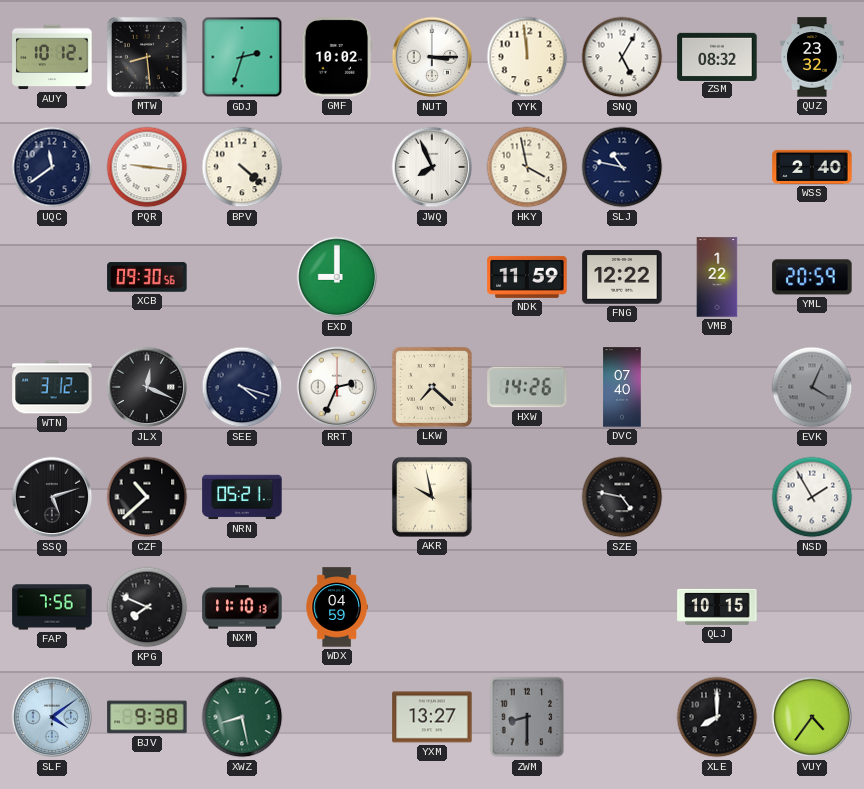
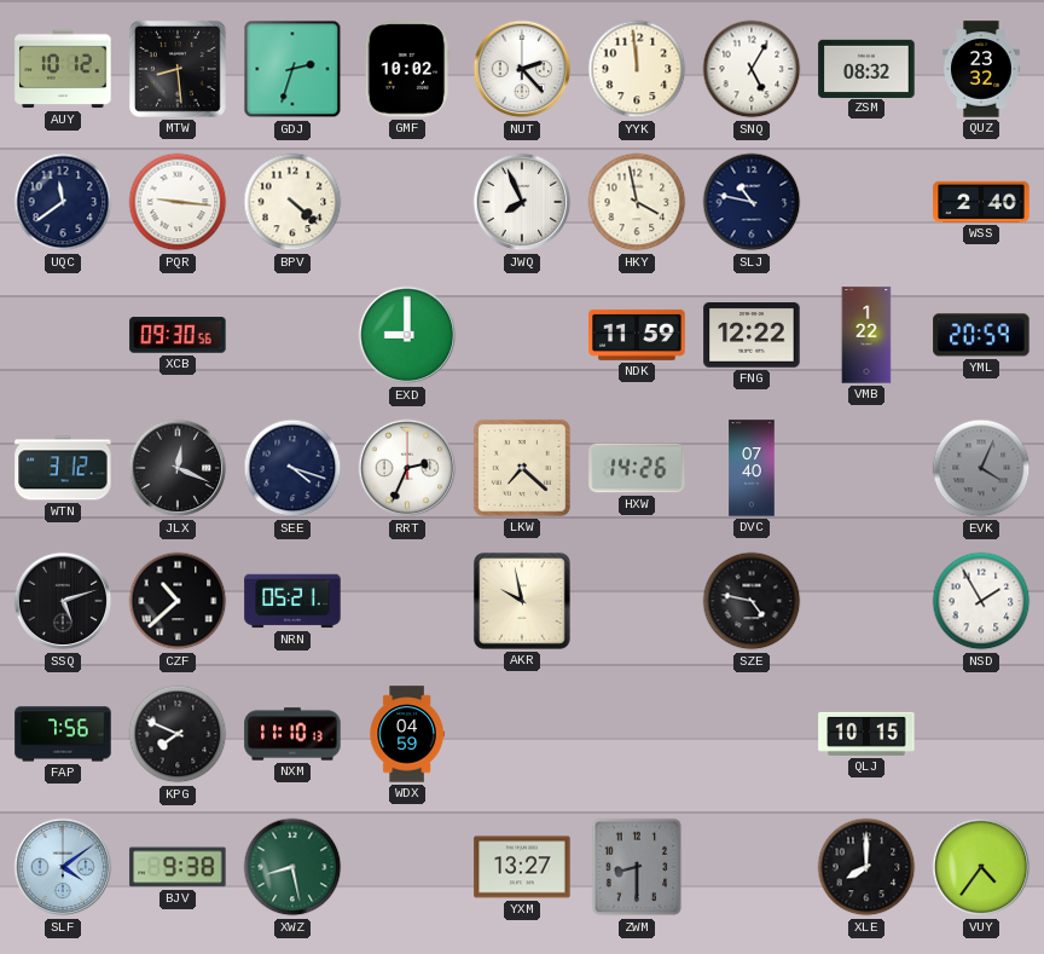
NUT: 3:15 -> 2:23
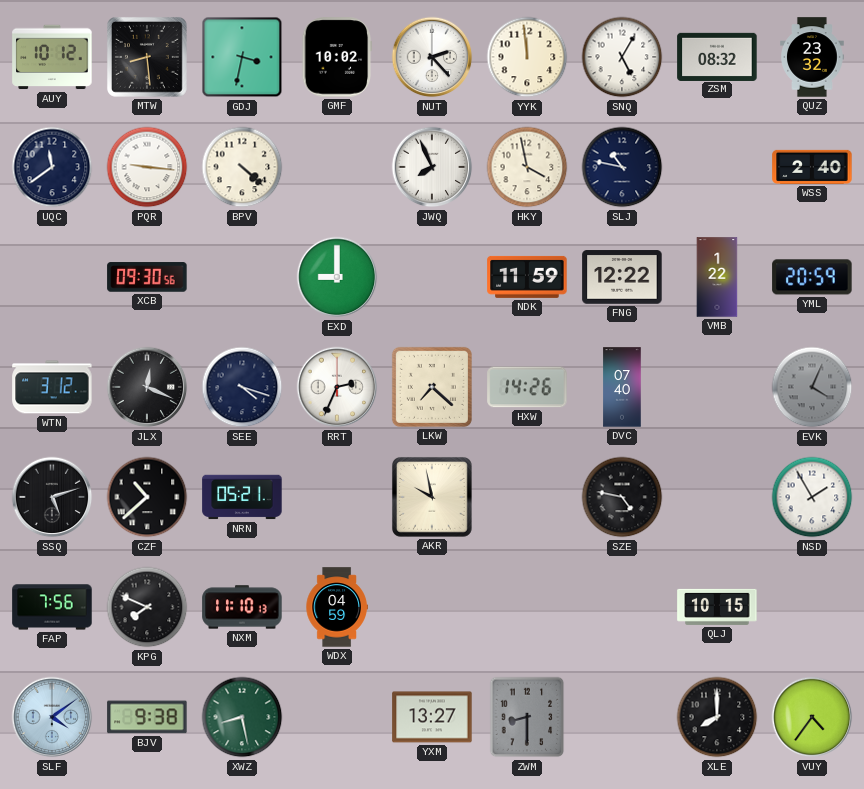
GDJ: 2:33 -> 3:32
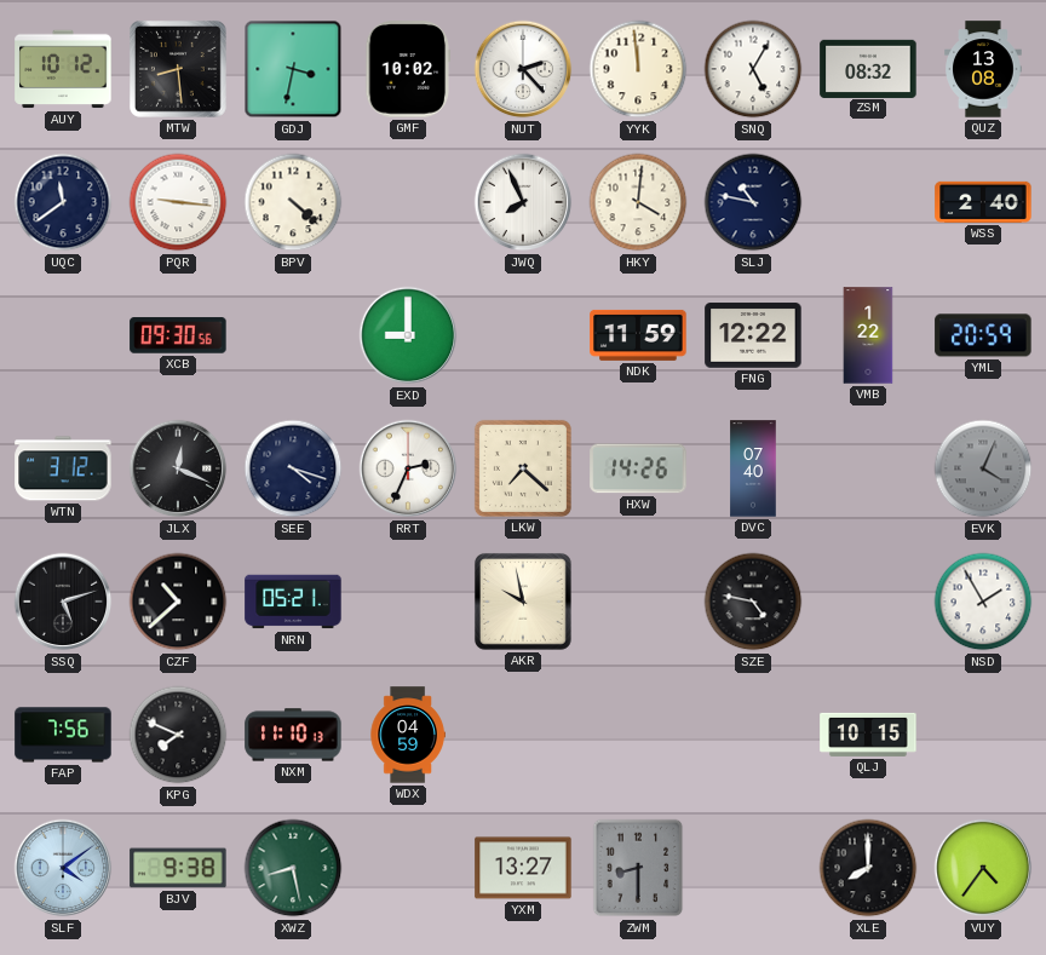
QUZ: 23:32 -> 13:08
HKY: 3:58 -> 4:01
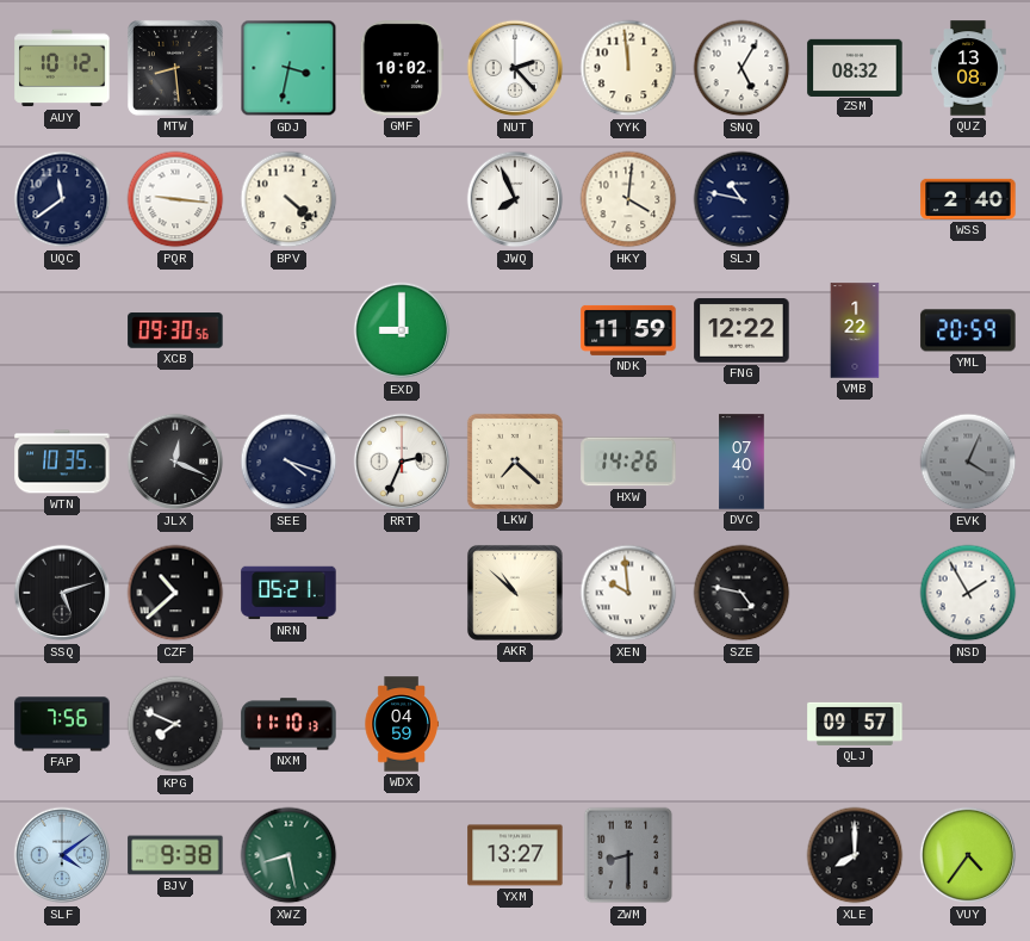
WTN: 3:12 -> 10:35
AKR: 9:58 -> 10:52
XEN: none -> 9:59
QLJ: 10:15 -> 09:57
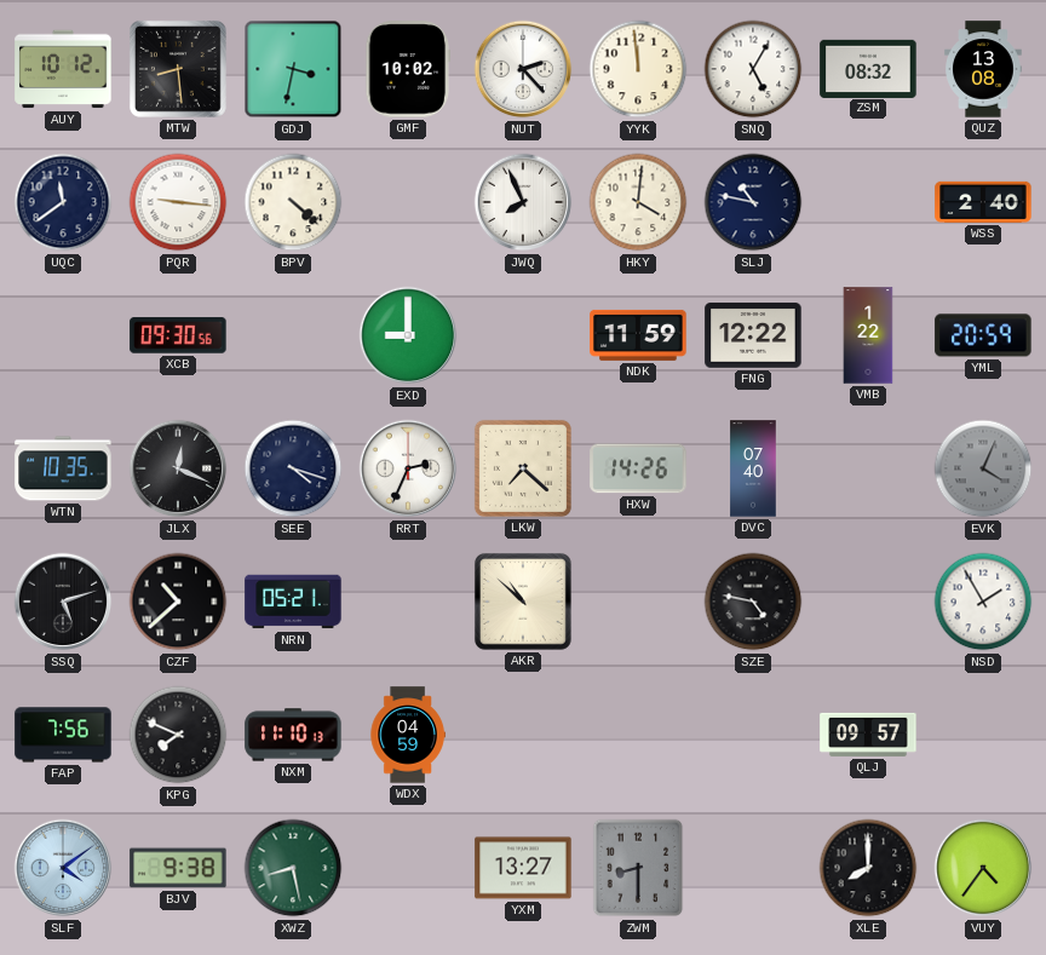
XEN: 9:59 -> none
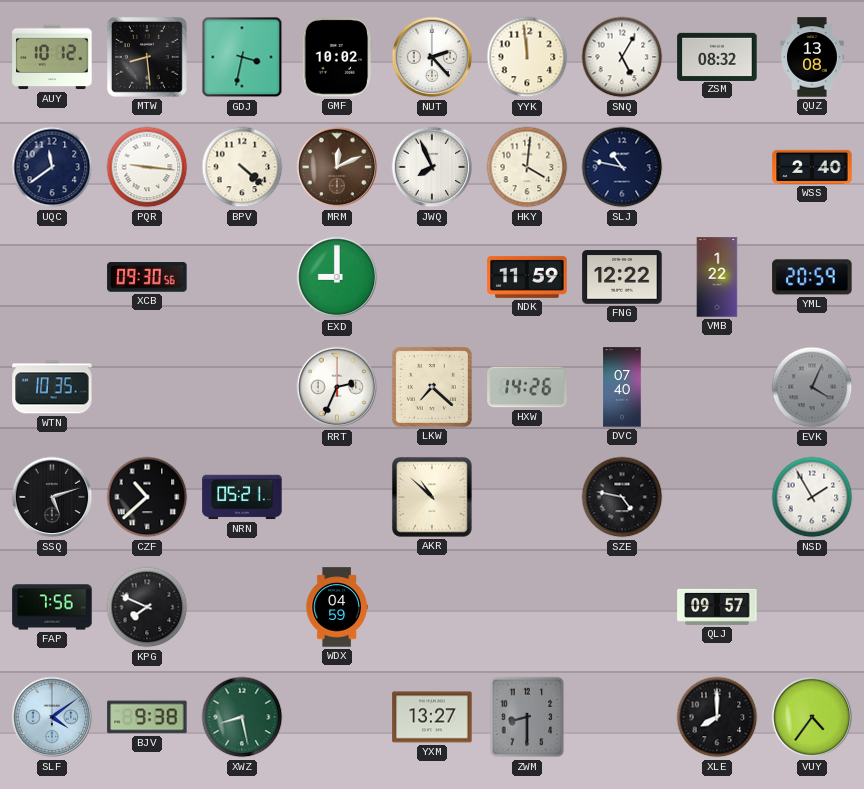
MRM: none -> 12:11
JLX: 12:19 -> none
SEE: 4:18 -> none
NXM: 11:10 -> none
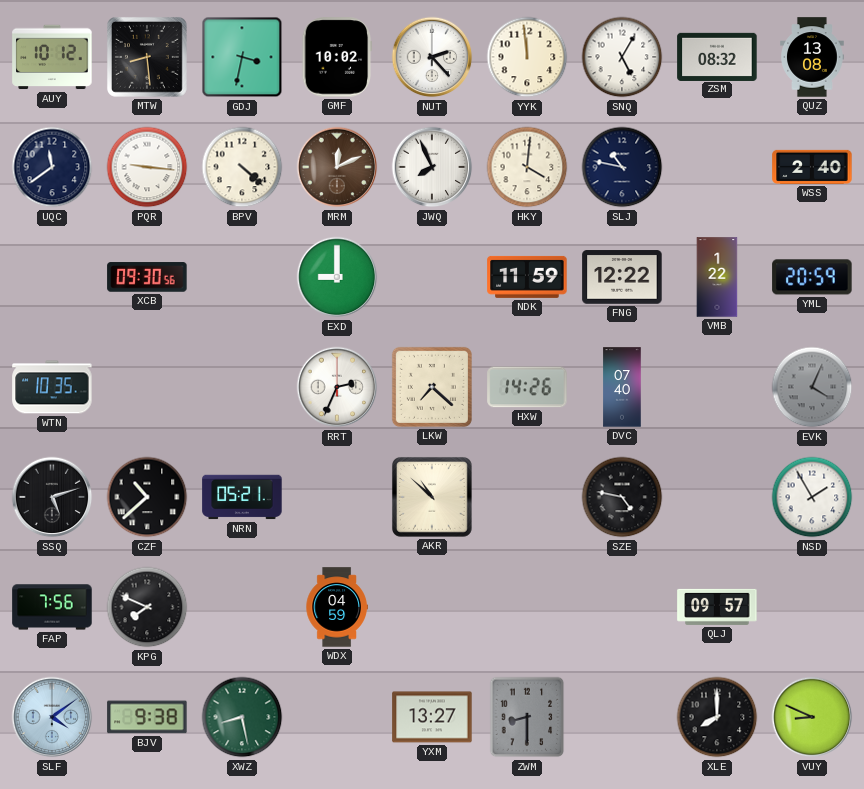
VUY: 4:36 -> 8:49
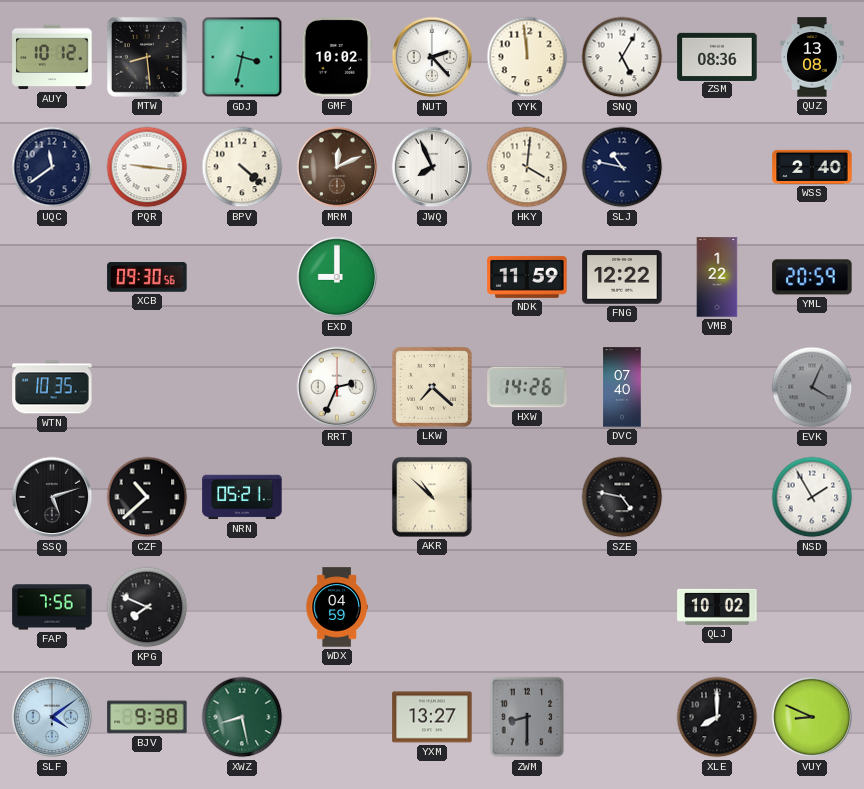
ZSM: 08:32 -> 08:36
QLJ: 09:57 -> 10:02
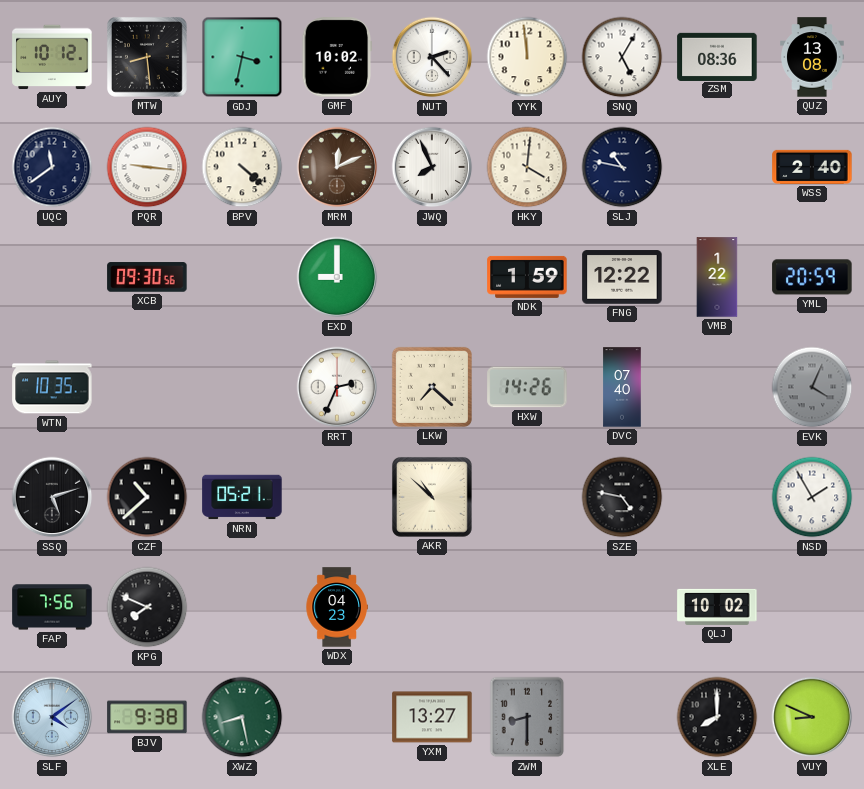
NDK: 11:59 -> 1:59
WDX: 04:59 -> 04:23
